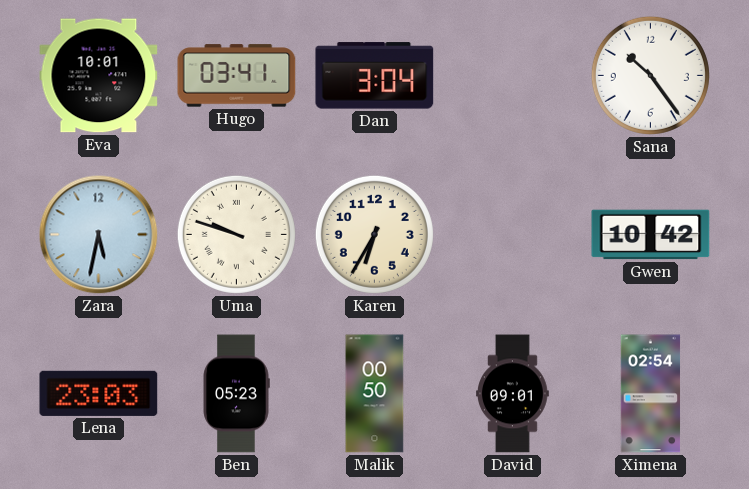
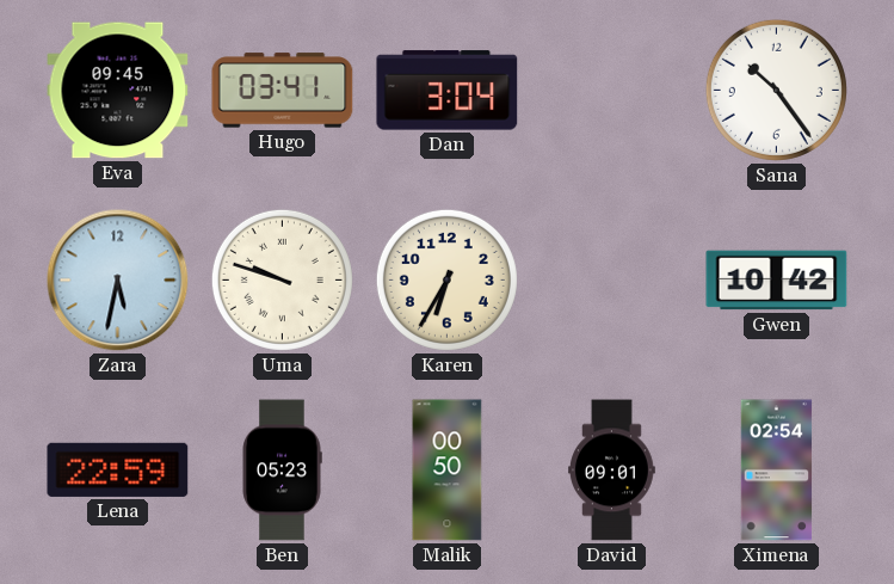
Eva: 10:01 -> 09:45
Lena: 23:03 -> 22:59
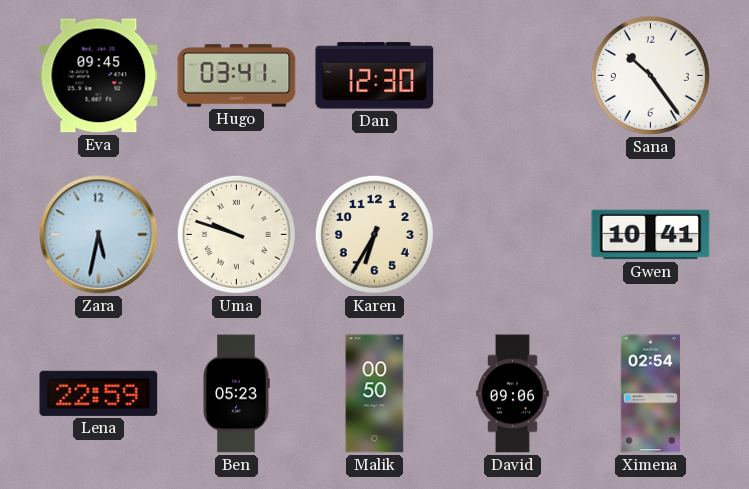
Dan: 3:04 -> 12:30
Gwen: 10:42 -> 10:41
David: 09:01 -> 09:06
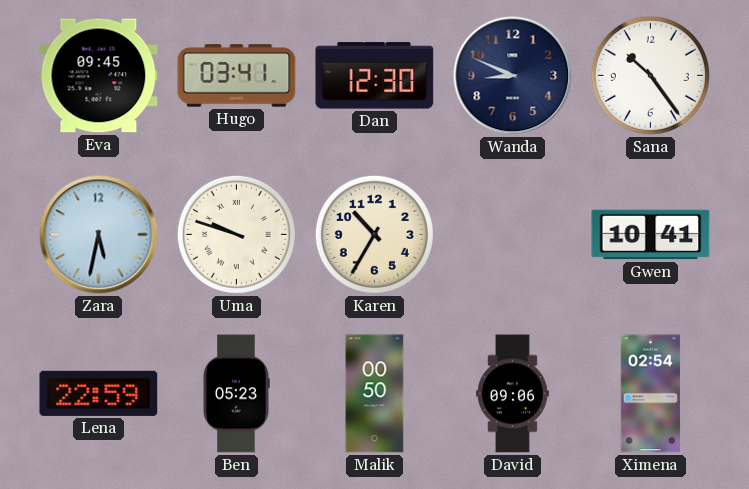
Wanda: none -> 8:49
Karen: 6:35 -> 10:35
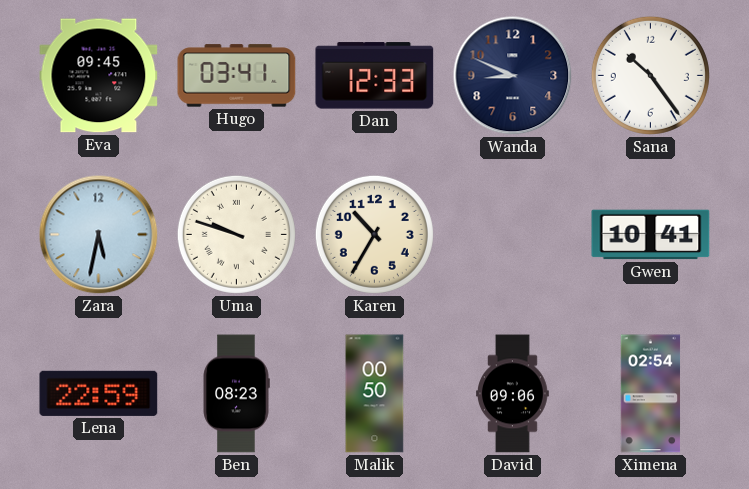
Dan: 12:30 -> 12:33
Ben: 05:23 -> 08:23
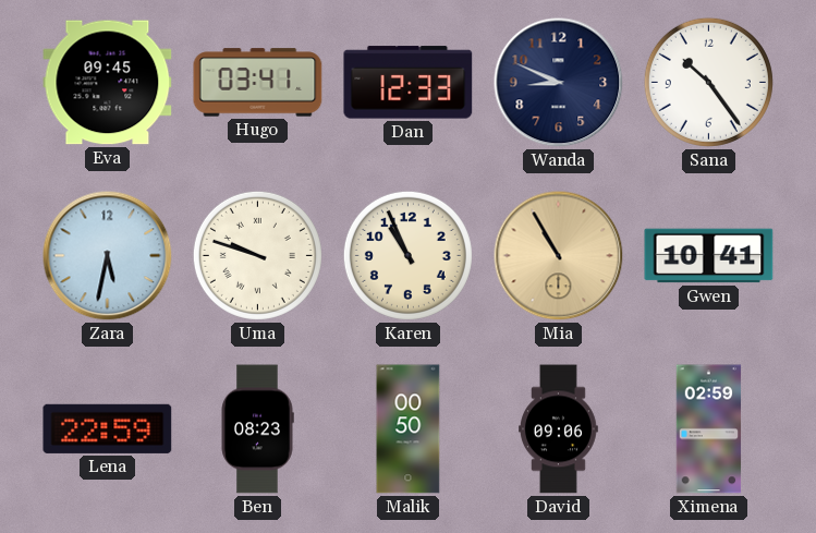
Karen: 10:35 -> 10:56
Mia: none -> 10:55
Ximena: 02:54 -> 02:59
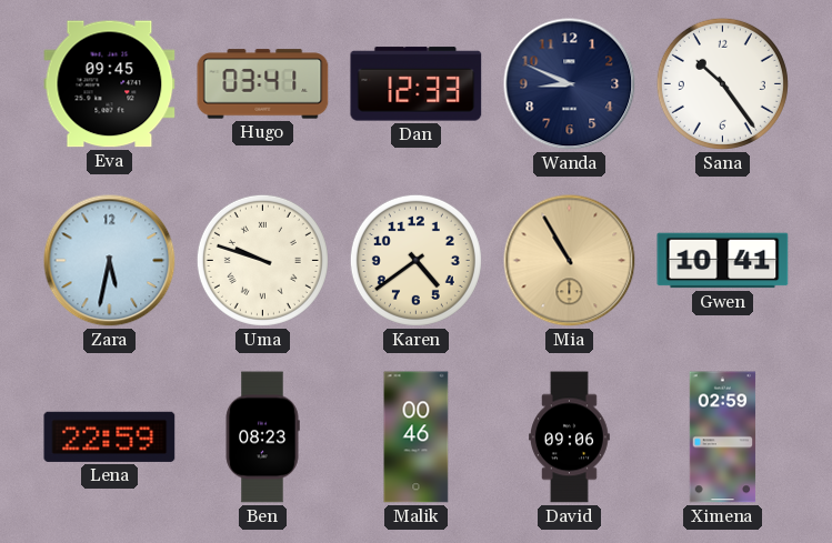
Karen: 10:56 -> 4:39
Malik: 00:50 -> 00:46
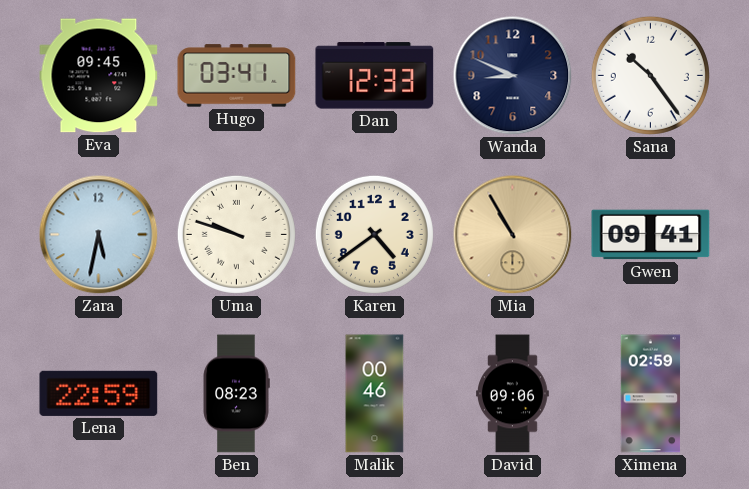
Gwen: 10:41 -> 09:41
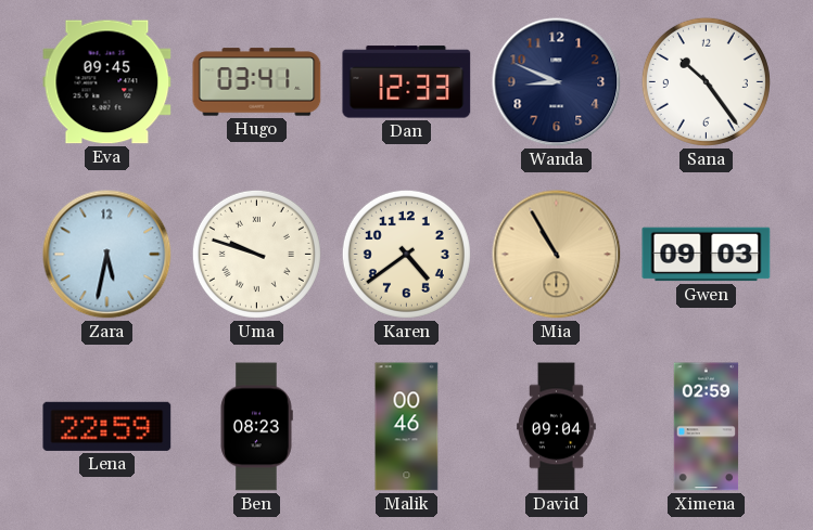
Gwen: 09:41 -> 09:03
David: 09:06 -> 09:04
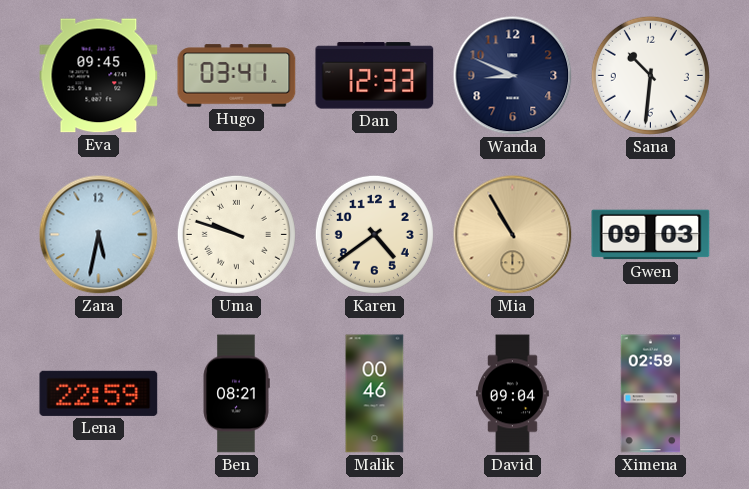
Sana: 10:24 -> 10:31
Ben: 08:23 -> 08:21
